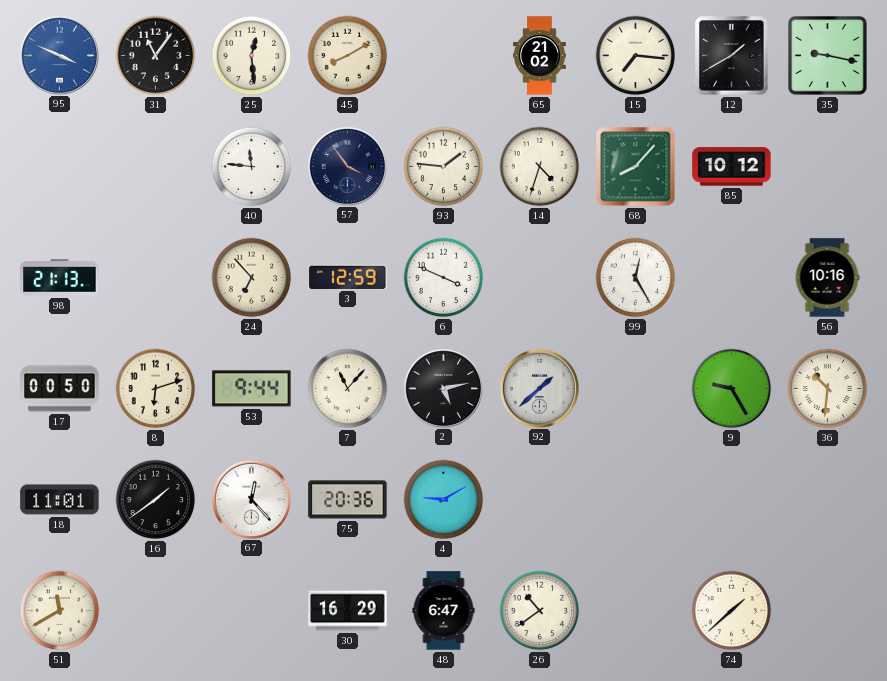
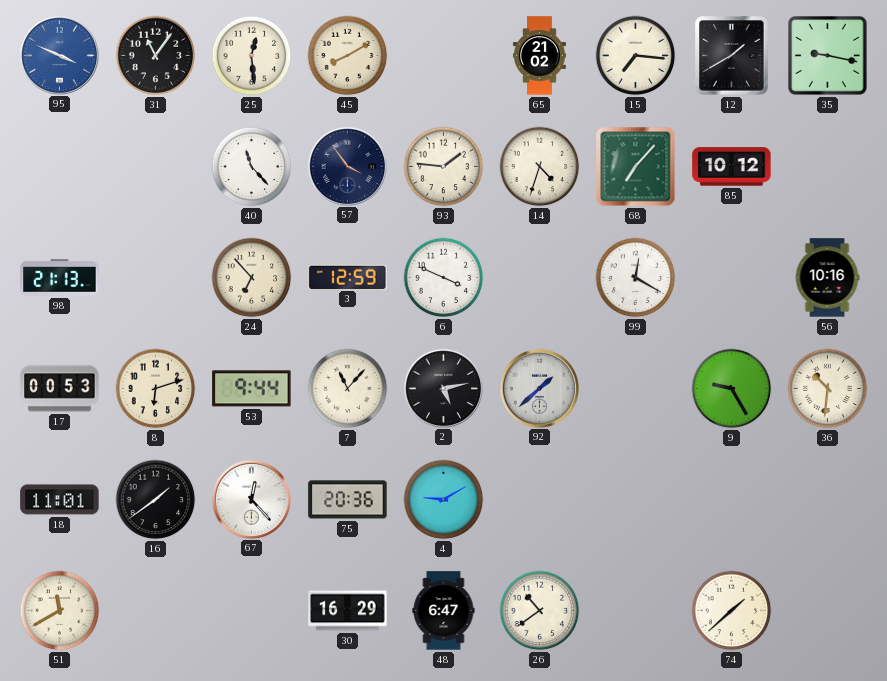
40: 11:46 -> 11:23
68: 8:07 -> 7:07
99: 12:25 -> 12:20
17: 00:50 -> 00:53
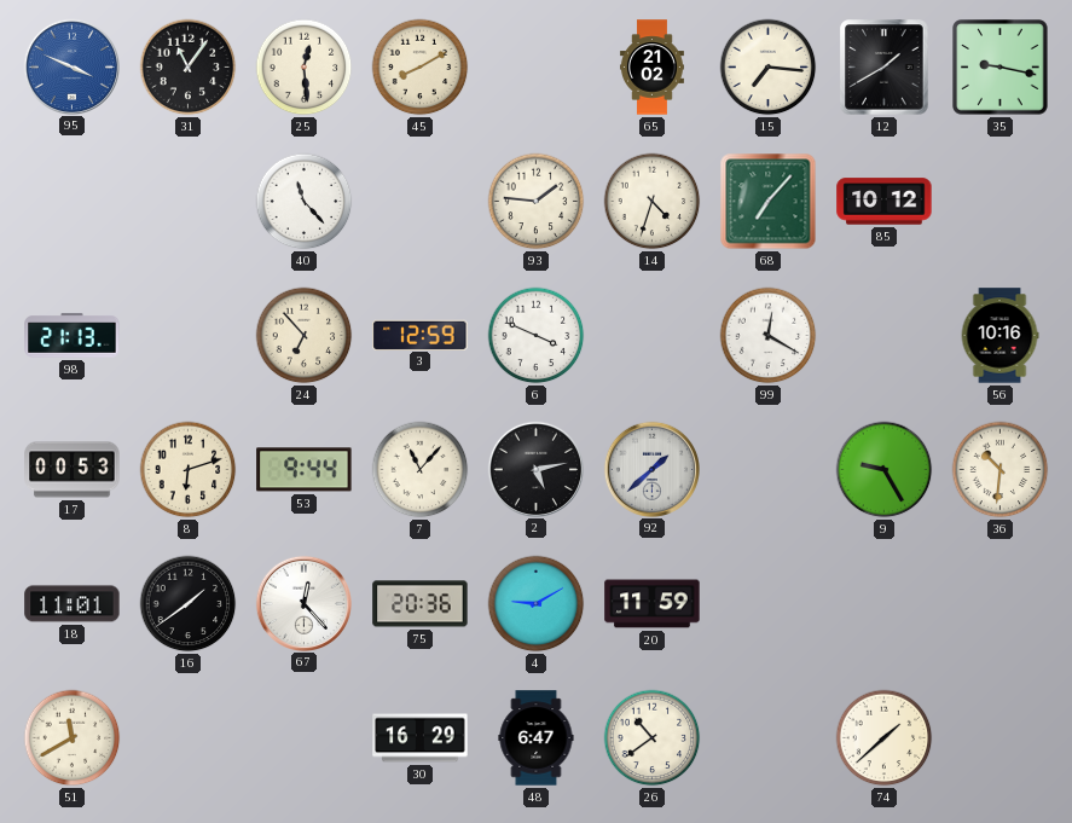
57: 3:54 -> none
20: none -> 11:59
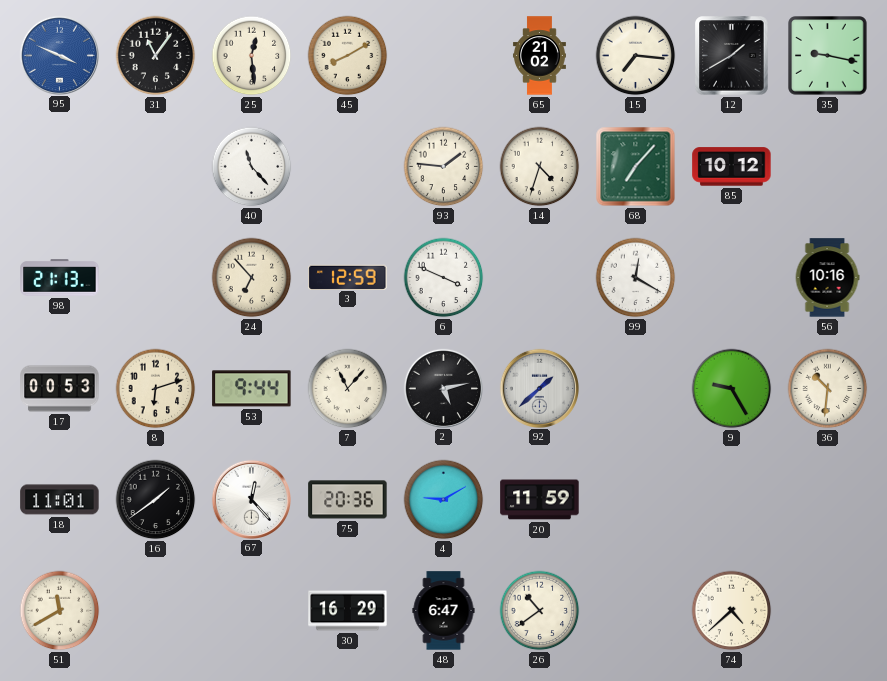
74: 1:38 -> 4:38
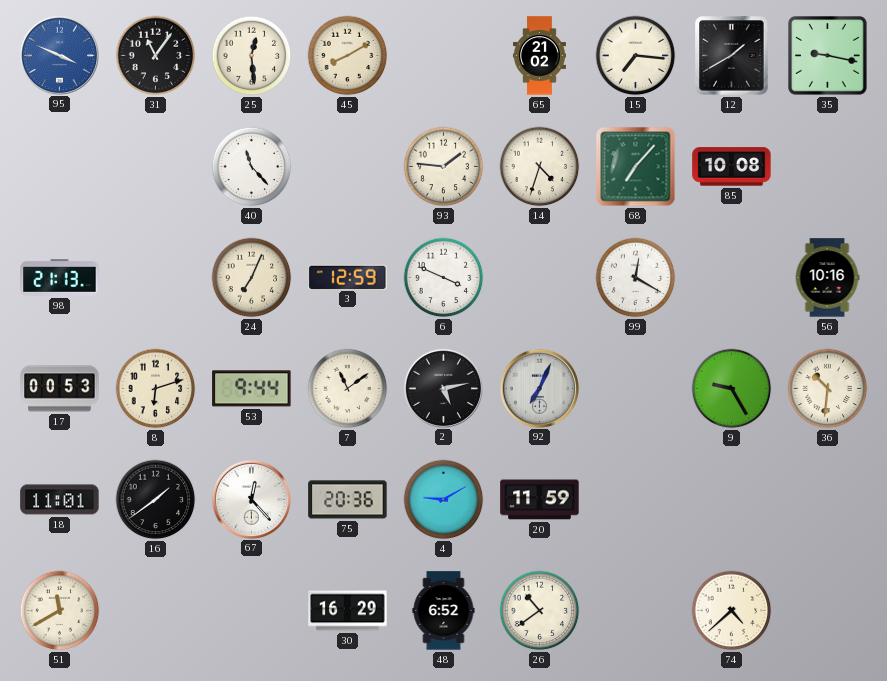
85: 10:12 -> 10:08
24: 6:53 -> 7:04
7: 11:07 -> 11:09
92: 1:38 -> 7:04
48: 6:47 -> 6:52
